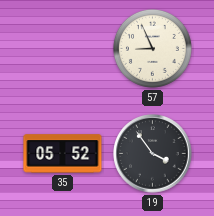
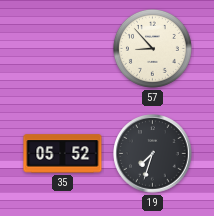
57: 8:56 -> 8:53
19: 3:54 -> 7:33
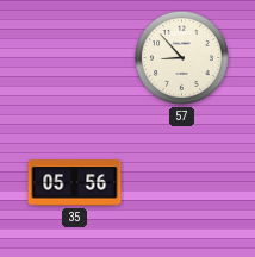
35: 05:52 -> 05:56
19: 7:33 -> none
